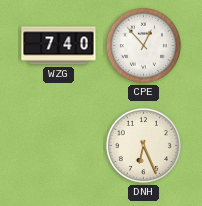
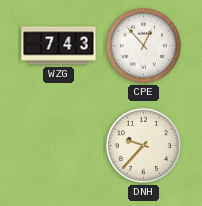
WZG: 7:40 -> 7:43
DNH: 6:26 -> 9:37
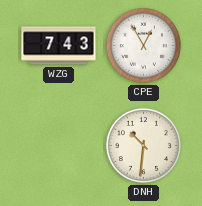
CPE: 12:53 -> 12:55
DNH: 9:37 -> 10:31
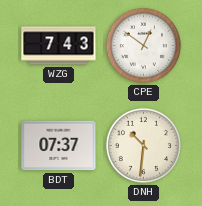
CPE: 12:55 -> 12:51
BDT: none -> 07:37
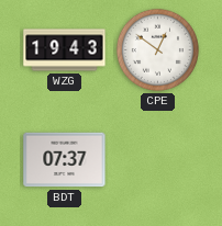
WZG: 7:43 -> 19:43
DNH: 10:31 -> none
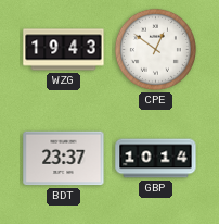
BDT: 07:37 -> 23:37
GBP: none -> 10:14
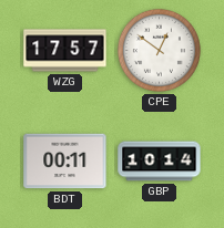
WZG: 19:43 -> 17:57
BDT: 23:37 -> 00:11
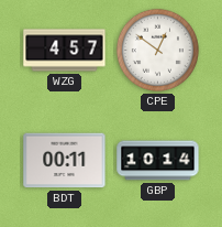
WZG: 17:57 -> 4:57
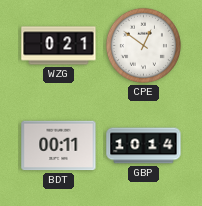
WZG: 4:57 -> 0:21
